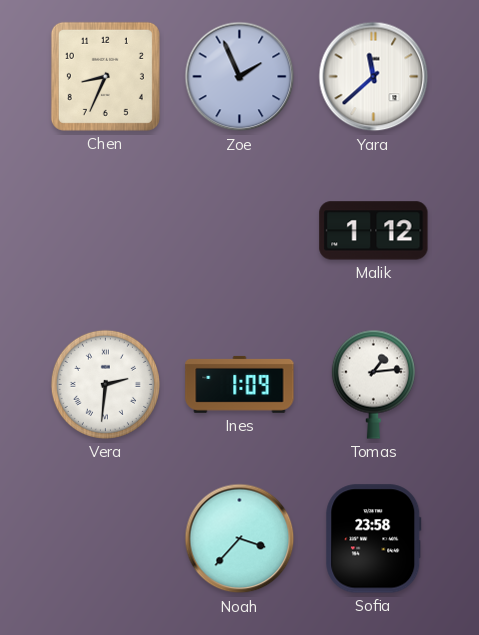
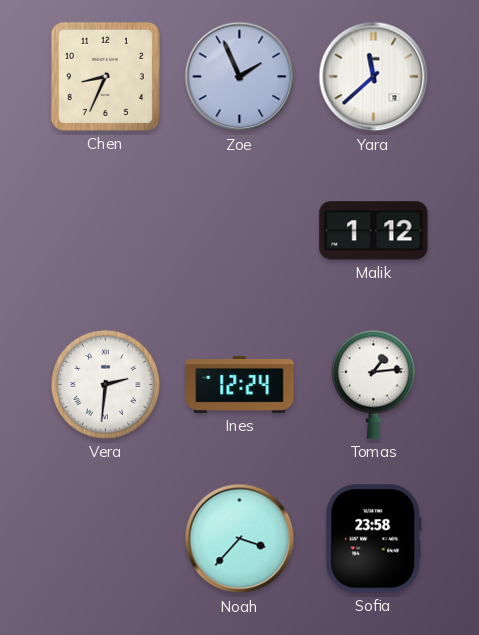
Ines: 1:09 -> 12:24
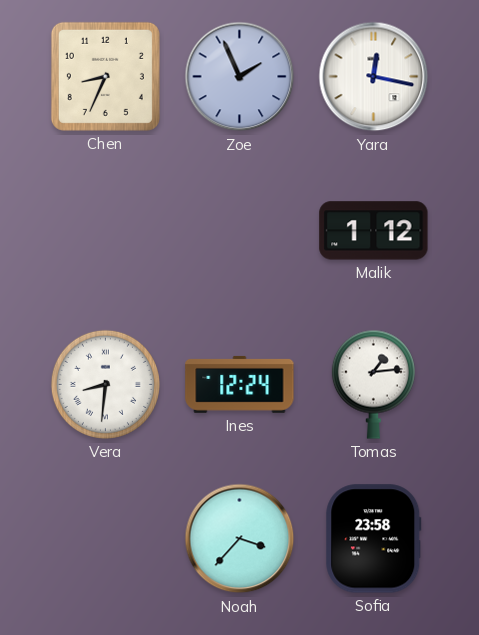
Yara: 11:38 -> 12:17
Vera: 2:31 -> 8:31
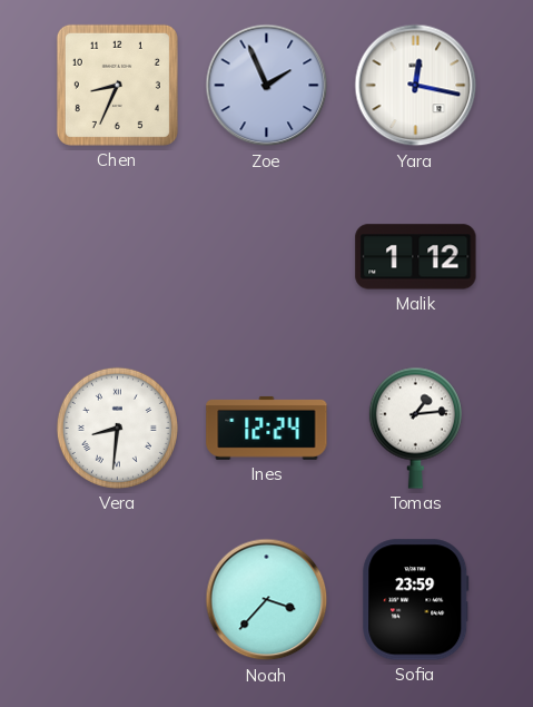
Sofia: 23:58 -> 23:59
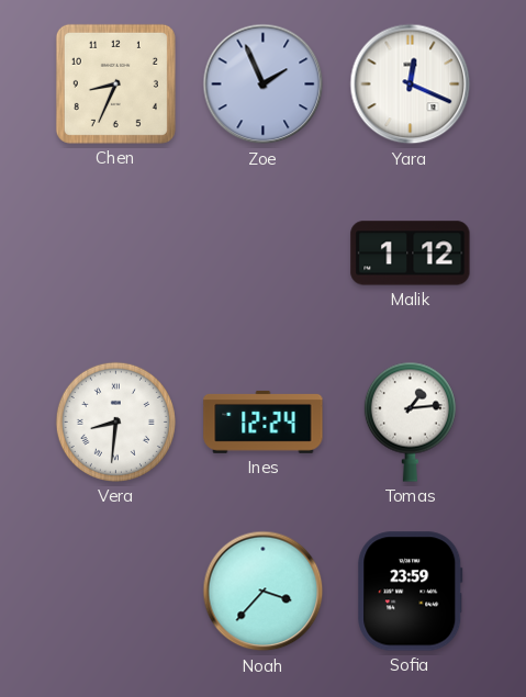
Yara: 12:17 -> 12:19
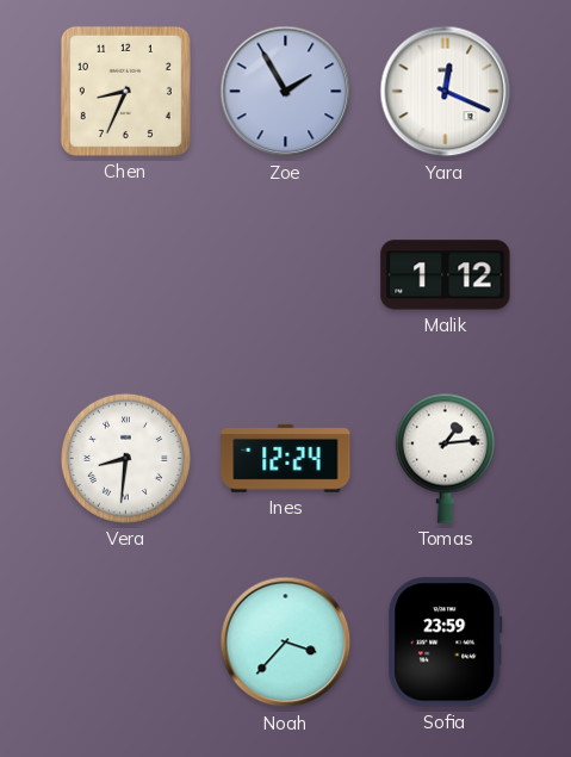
Zoe: 1:56 -> 1:55
